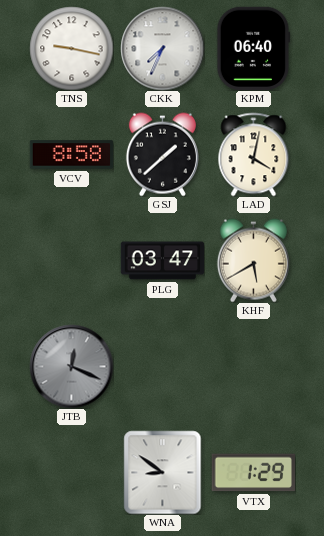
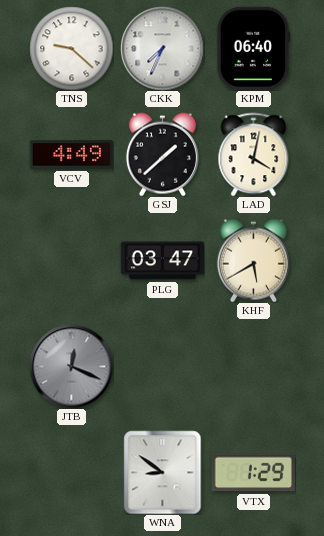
TNS: 9:17 -> 9:22
VCV: 8:58 -> 4:49
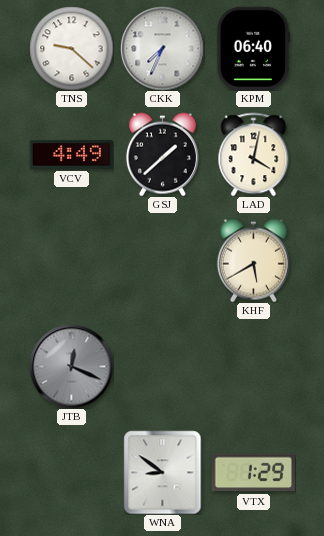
PLG: 03:47 -> none
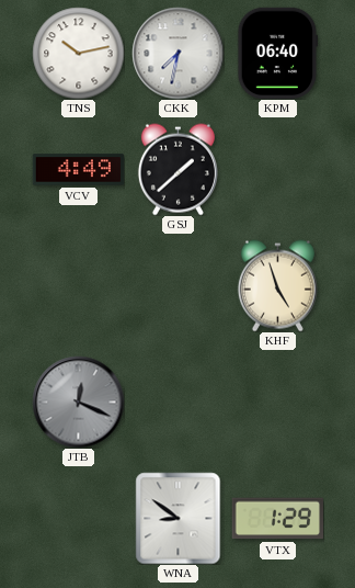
TNS: 9:22 -> 10:13
CKK: 7:34 -> 7:32
LAD: 4:02 -> none
KHF: 5:40 -> 4:57
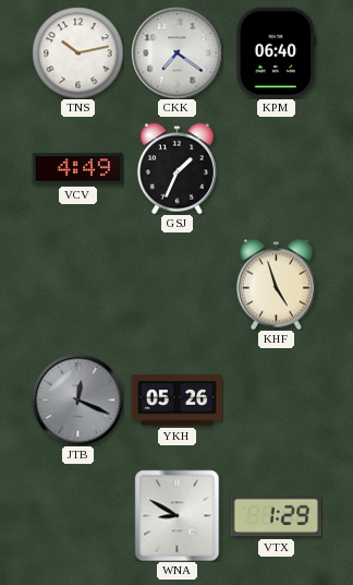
CKK: 7:32 -> 7:21
GSJ: 1:38 -> 1:34
YKH: none -> 05:26
WNA: 8:51 -> 8:50
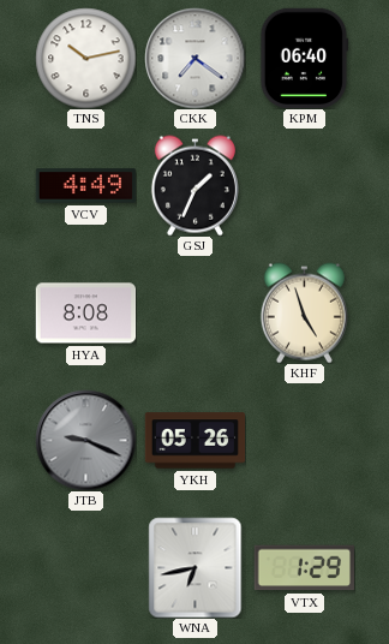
HYA: none -> 8:08
JTB: 12:19 -> 9:19
WNA: 8:50 -> 6:43
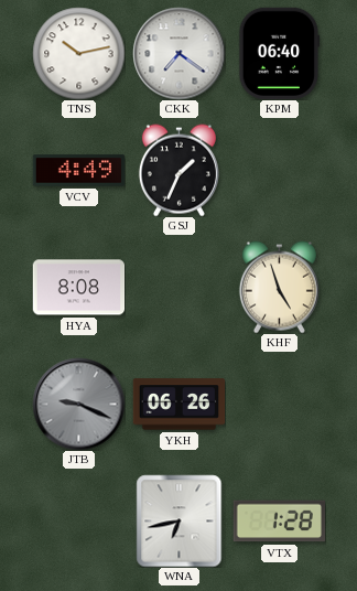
YKH: 05:26 -> 06:26
VTX: 1:29 -> 1:28
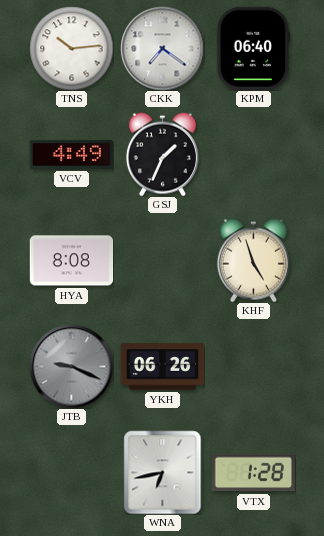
TNS: 10:13 -> 10:14
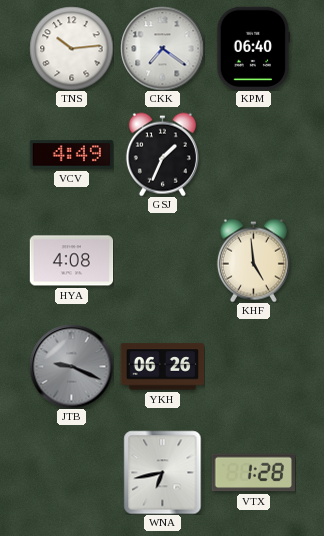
HYA: 8:08 -> 4:08
KHF: 4:57 -> 4:59
